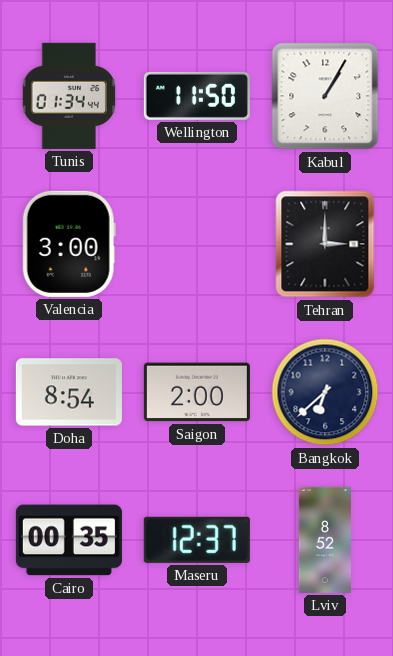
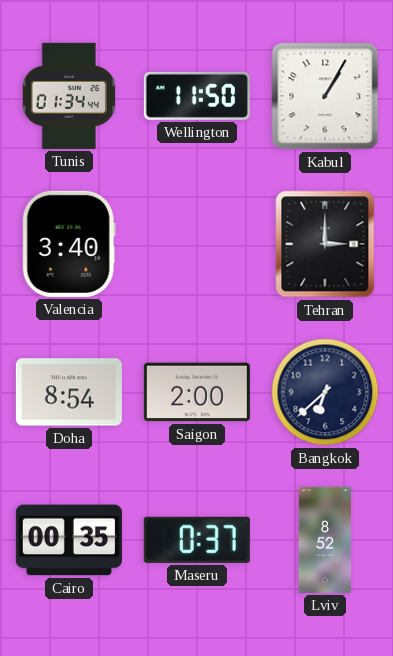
Valencia: 3:00 -> 3:40
Maseru: 12:37 -> 0:37
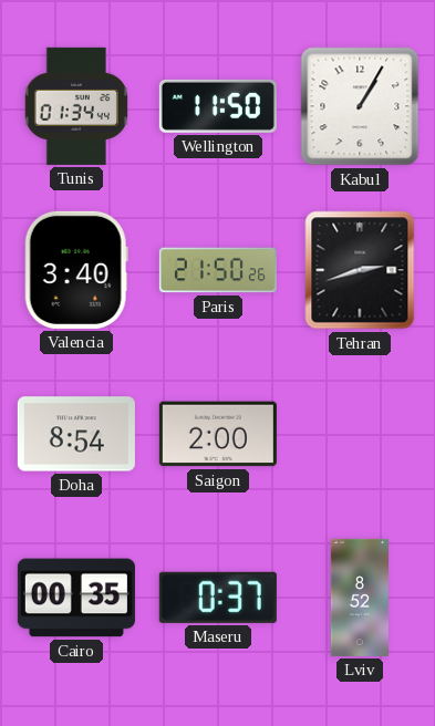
Paris: none -> 21:50
Tehran: 3:00 -> 2:42
Bangkok: 6:38 -> none
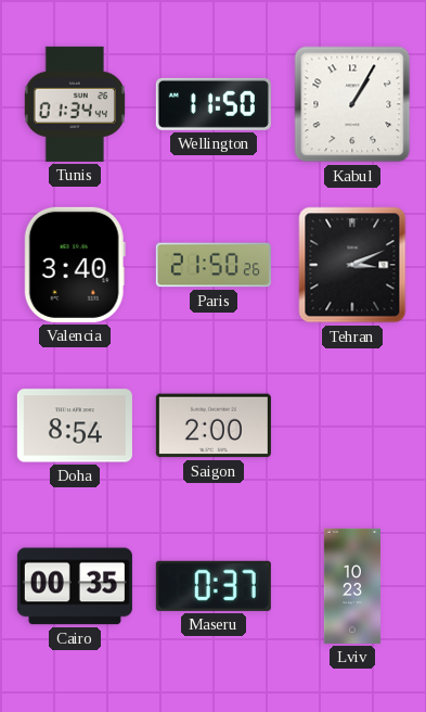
Tehran: 2:42 -> 3:11
Lviv: 8:52 -> 10:23
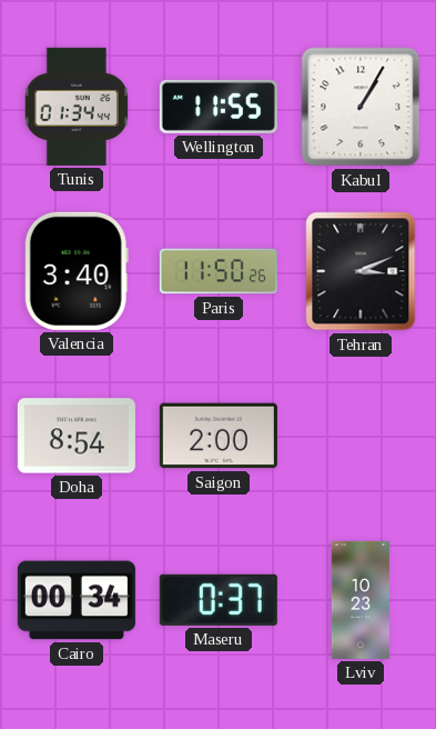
Wellington: 11:50 -> 11:55
Paris: 21:50 -> 11:50
Cairo: 00:35 -> 00:34
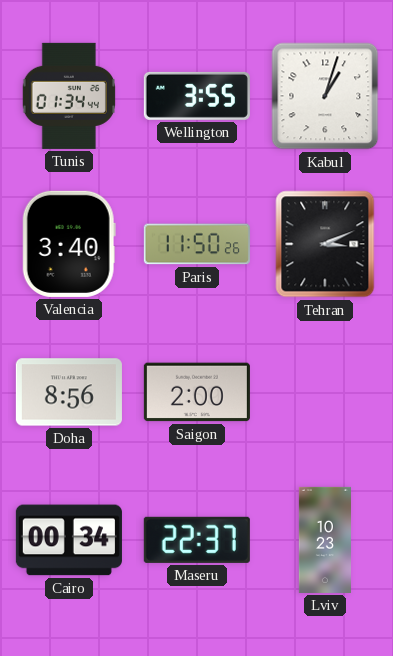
Wellington: 11:55 -> 3:55
Kabul: 1:05 -> 1:03
Doha: 8:54 -> 8:56
Maseru: 0:37 -> 22:37
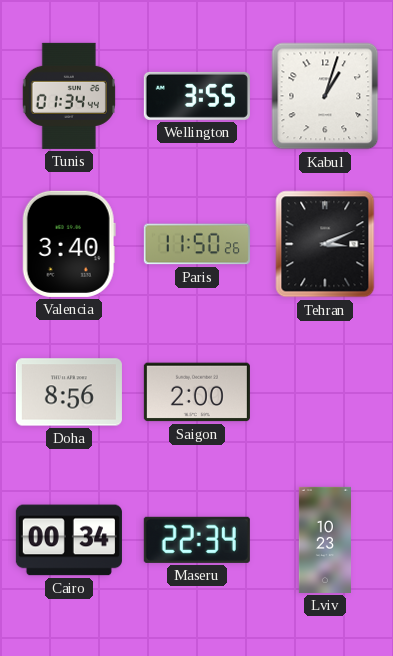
Maseru: 22:37 -> 22:34
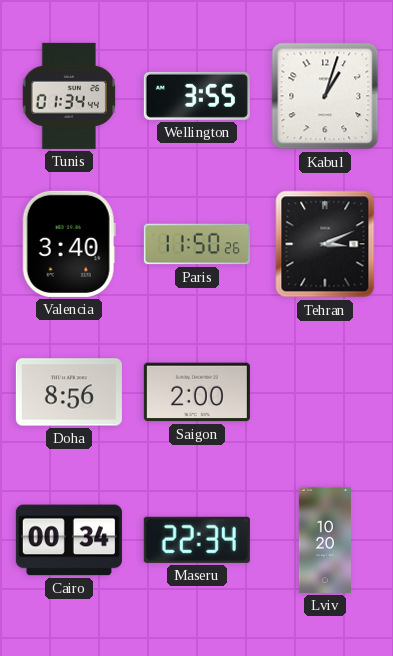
Lviv: 10:23 -> 10:20
